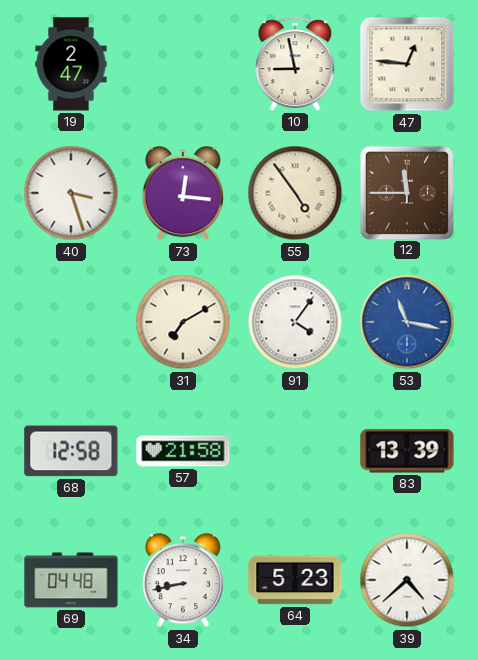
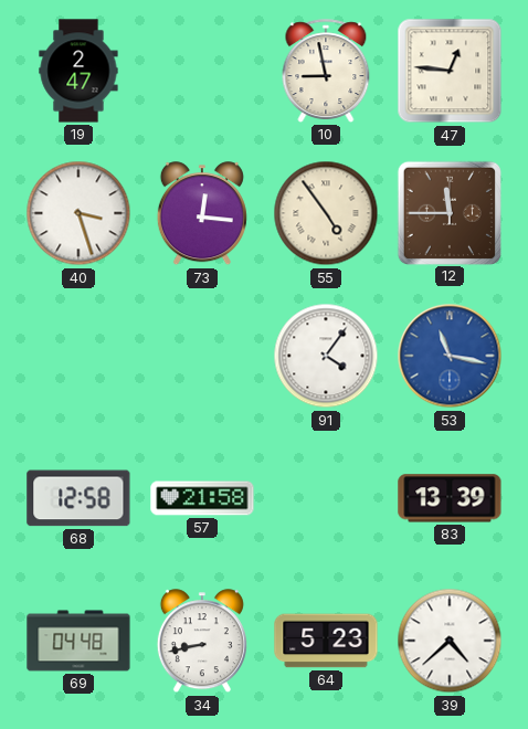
31: 7:10 -> none
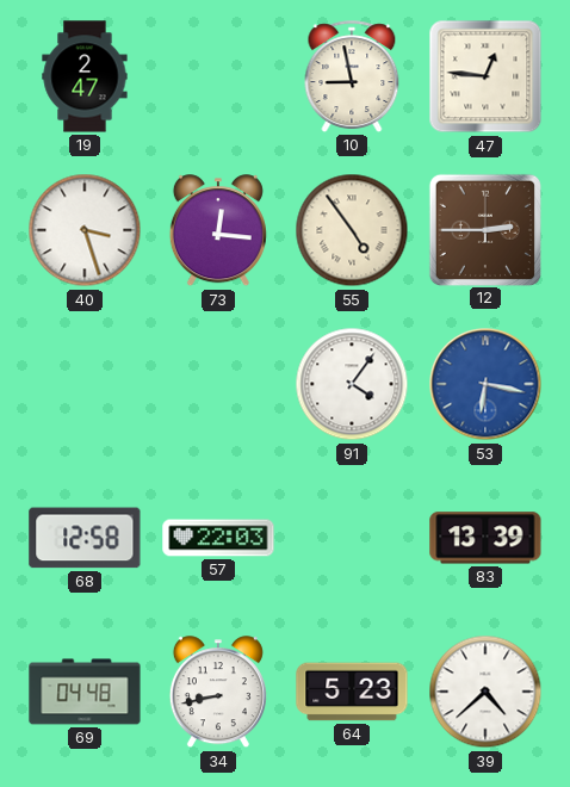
12: 11:45 -> 2:45
53: 11:17 -> 6:17
57: 21:58 -> 22:03
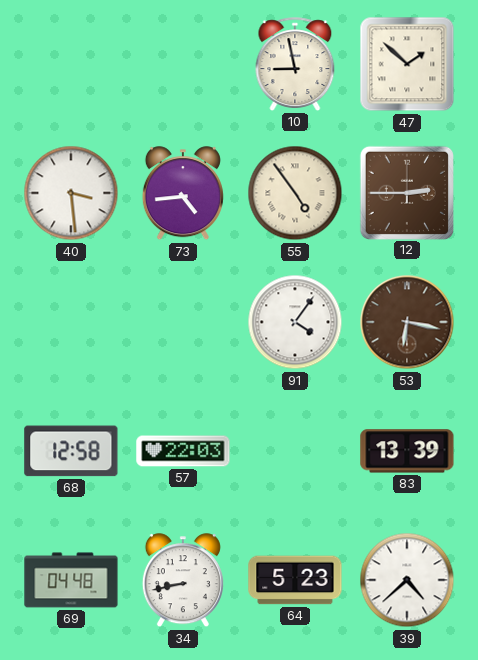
19: 2:47 -> none
47: 12:46 -> 1:52
40: 3:27 -> 3:29
73: 12:16 -> 4:44
53 dial: blue -> brown
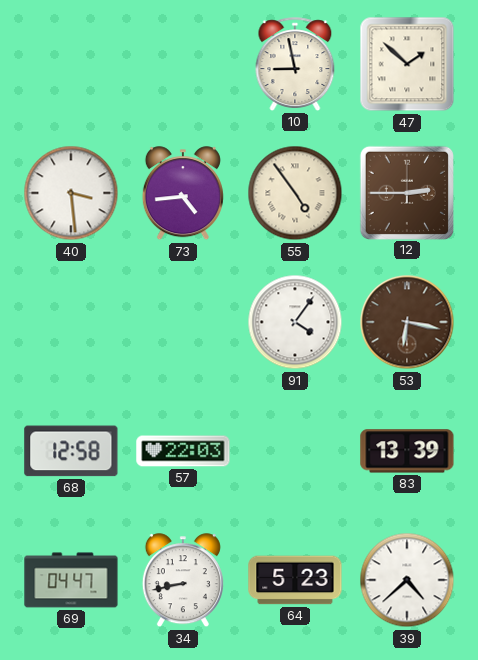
69: 04:48 -> 04:47
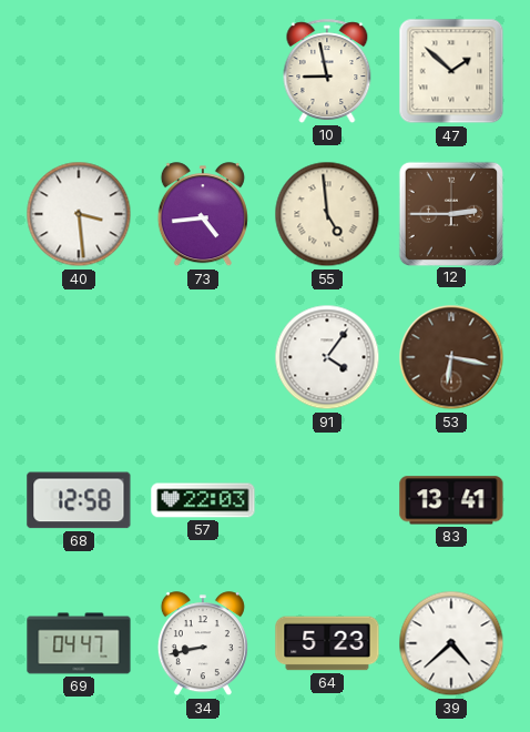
55: 4:54 -> 4:59
83: 13:39 -> 13:41
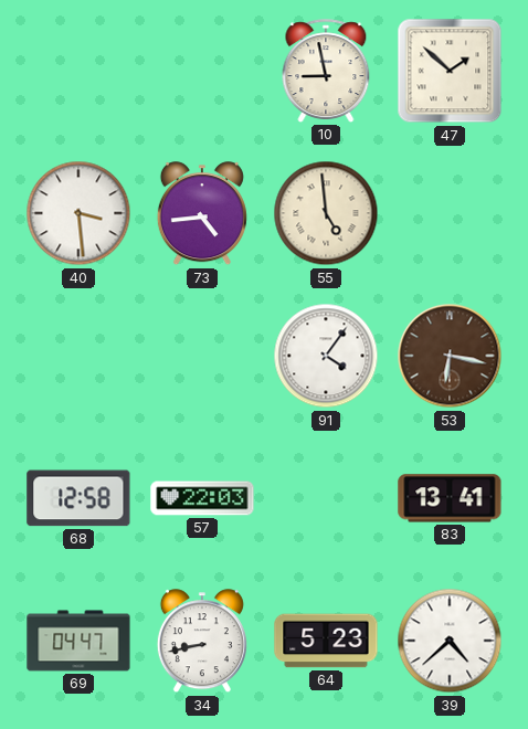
12: 2:45 -> none
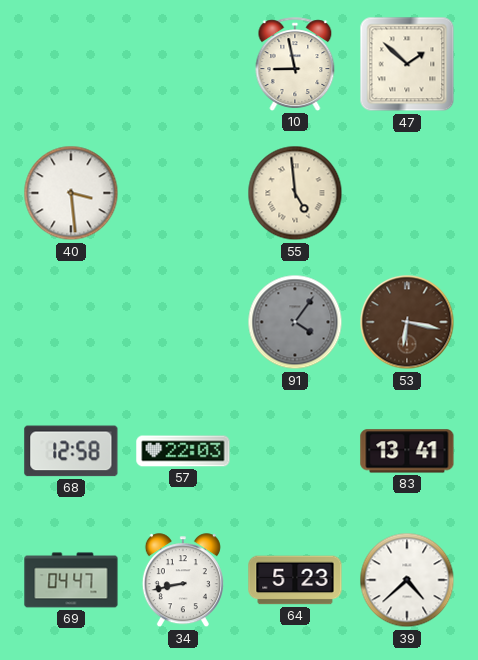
73: 4:44 -> none
91 dial: white -> grey
